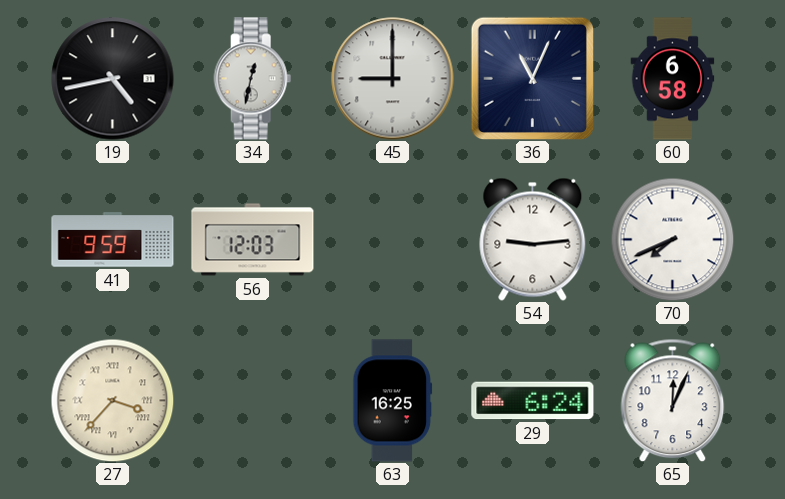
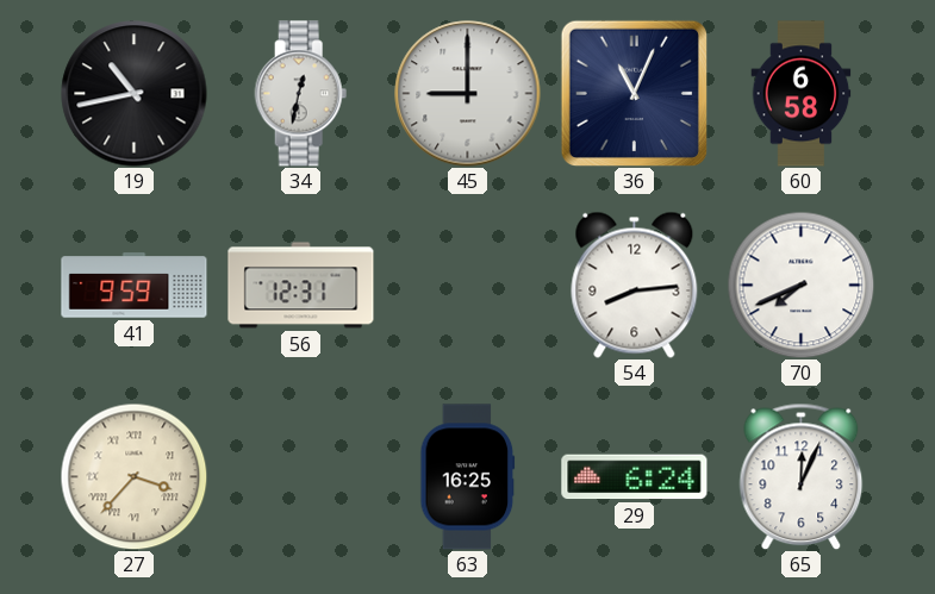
19: 4:43 -> 10:43
56: 12:03 -> 12:31
54: 9:14 -> 8:14
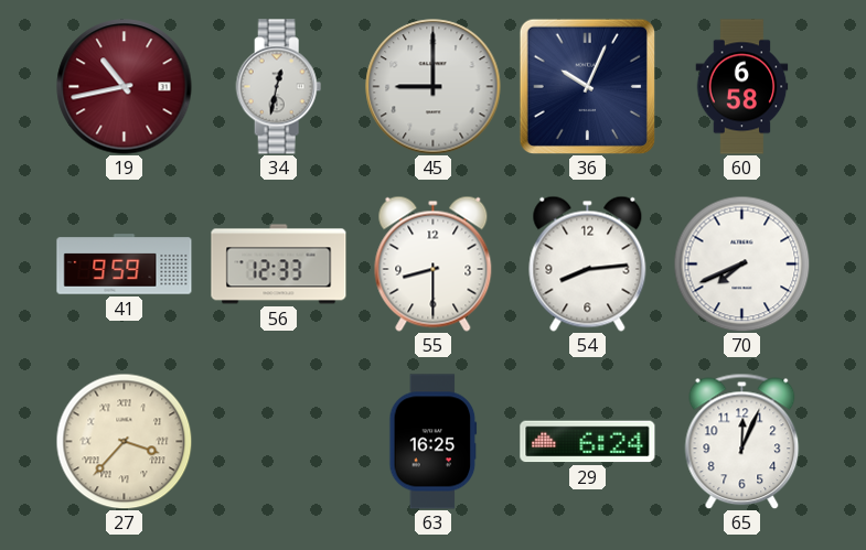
19 dial: black -> burgundy
36: 11:04 -> 10:04
56: 12:31 -> 12:33
55: none -> 8:30
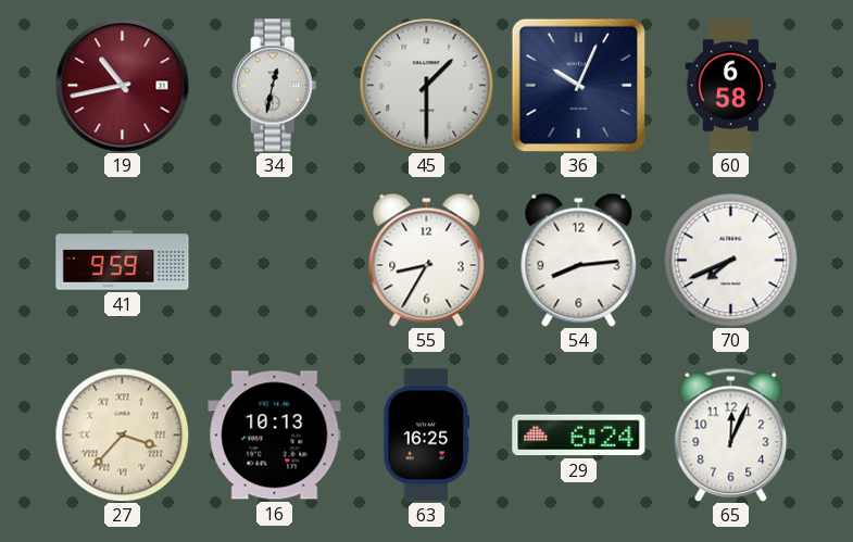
45: 9:00 -> 1:30
56: 12:33 -> none
55: 8:30 -> 8:35
16: none -> 10:13
